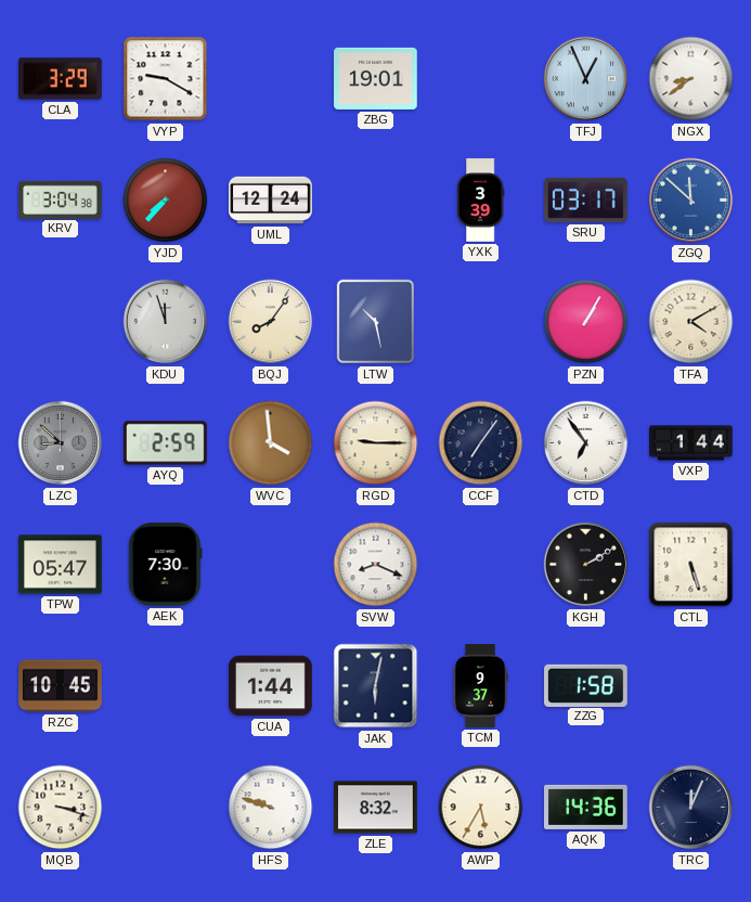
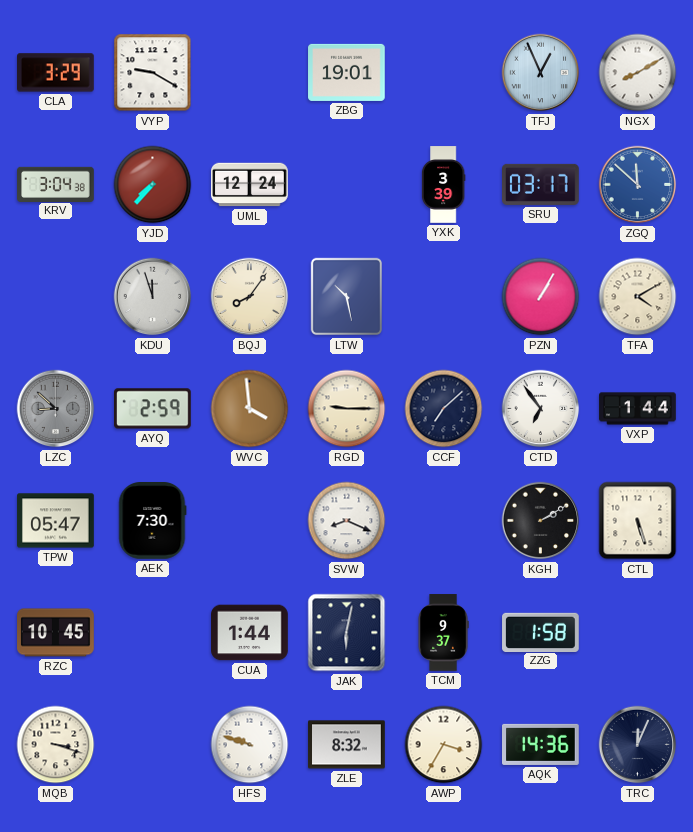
NGX: 8:39 -> 8:10
CCF: 7:06 -> 7:08
AWP: 5:35 -> 3:35
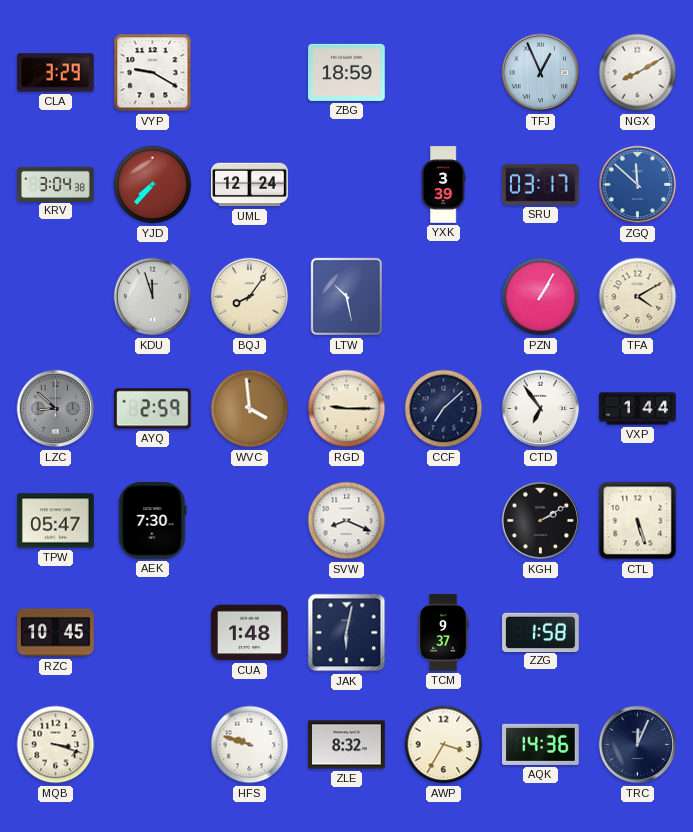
ZBG: 19:01 -> 18:59
CUA: 1:44 -> 1:48
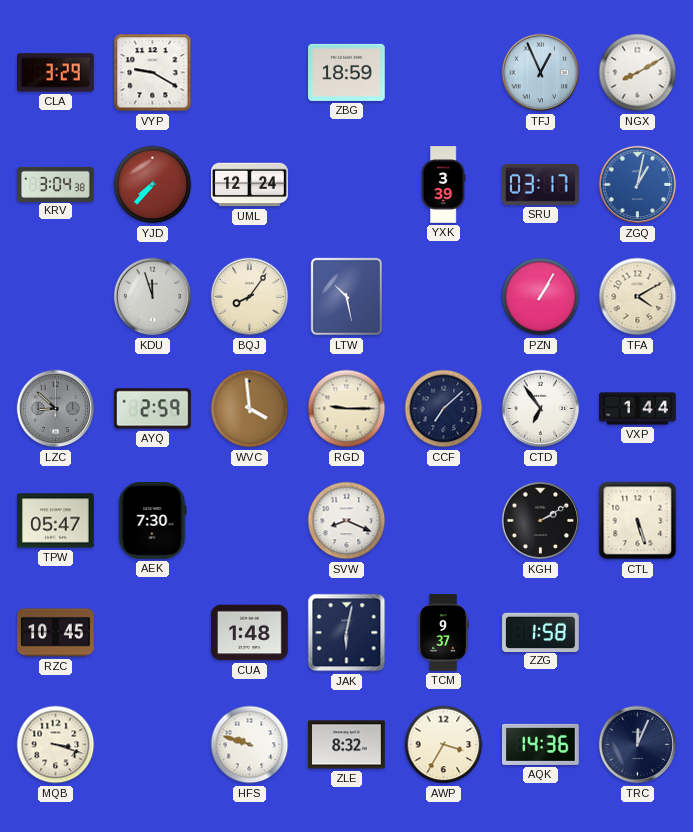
ZGQ: 11:52 -> 1:02
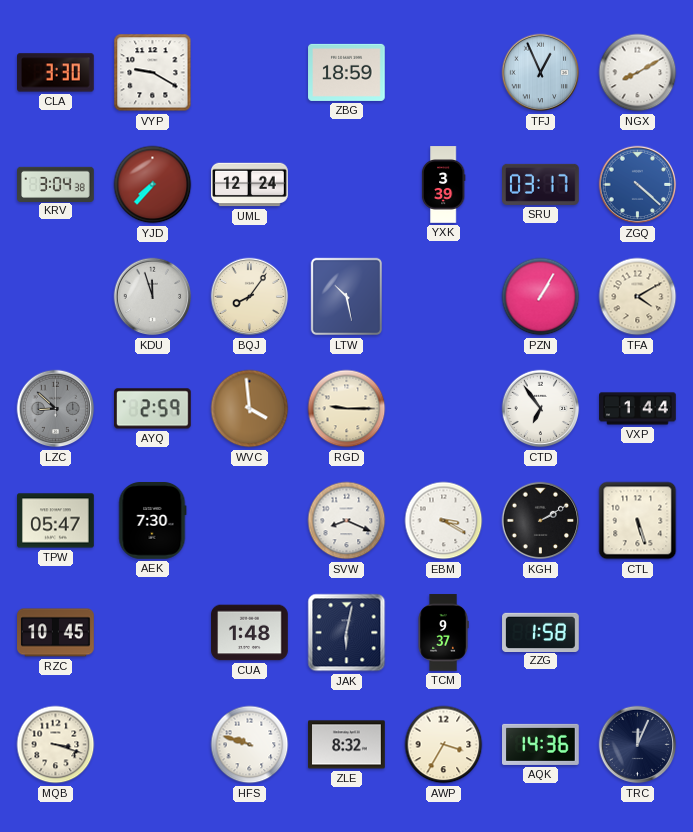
CLA: 3:29 -> 3:30
ZGQ: 1:02 -> 4:22
CCF: 7:08 -> none
EBM: none -> 3:20
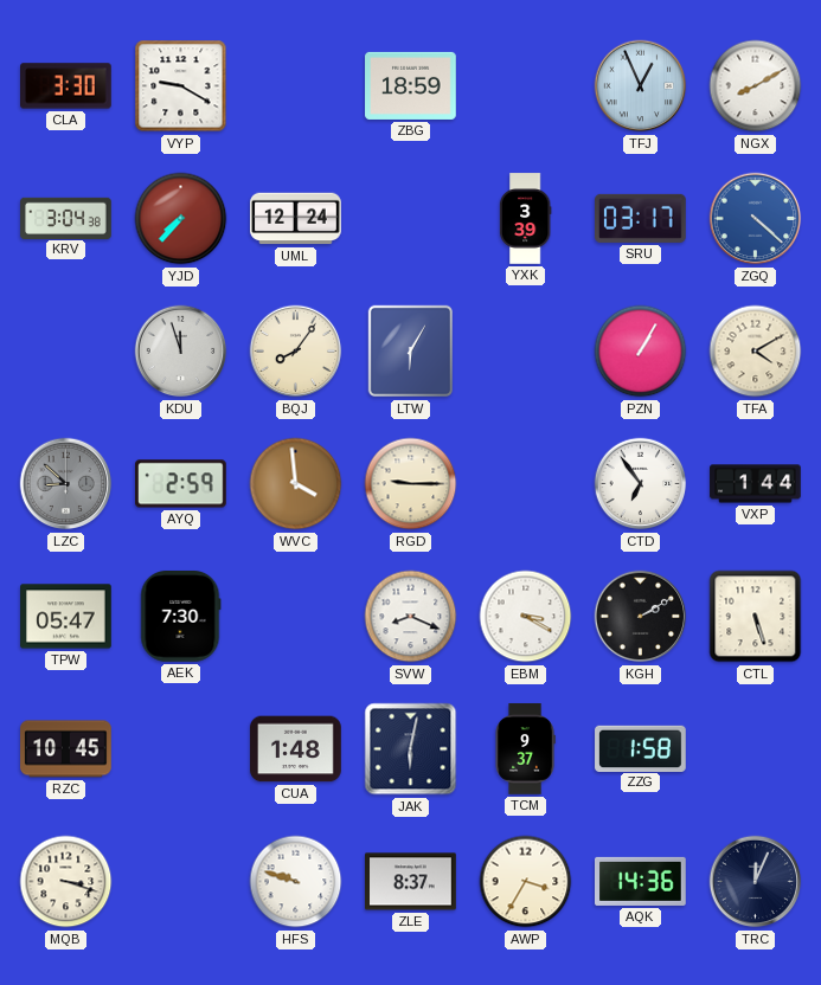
LTW: 10:28 -> 6:05
ZLE: 8:32 -> 8:37
